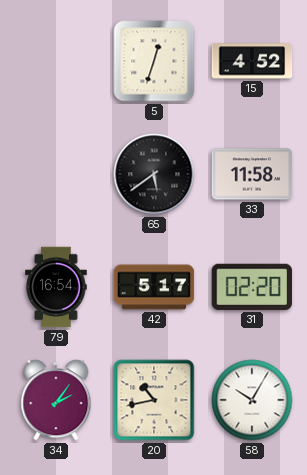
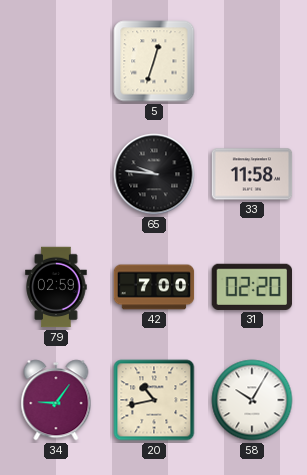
15: 4:52 -> none
65: 5:39 -> 9:46
79: 16:54 -> 02:59
42: 5:17 -> 7:00
34: 2:06 -> 9:06
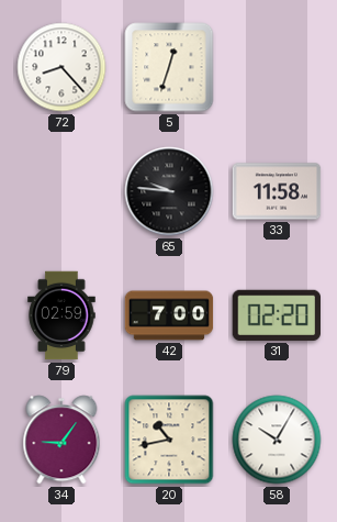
72: none -> 8:23
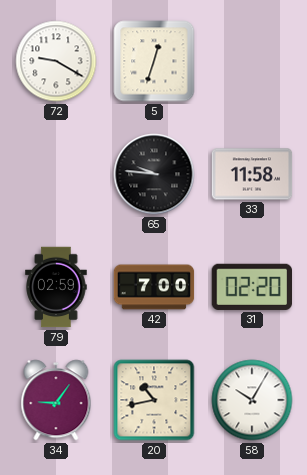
72: 8:23 -> 9:20
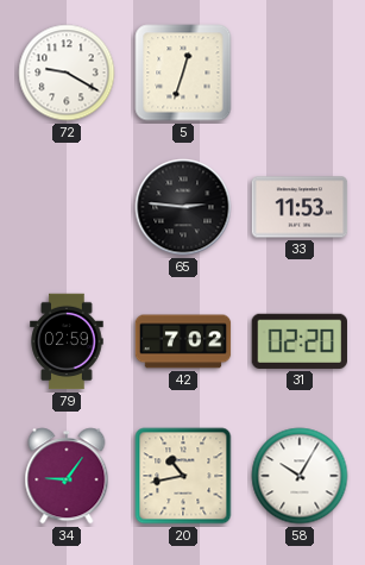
65: 9:46 -> 2:46
33: 11:58 -> 11:53
42: 7:00 -> 7:02
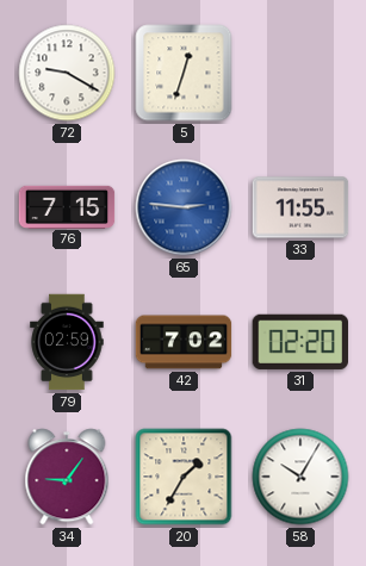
76: none -> 7:15
65 dial: black -> blue
33: 11:53 -> 11:55
20: 10:43 -> 1:35
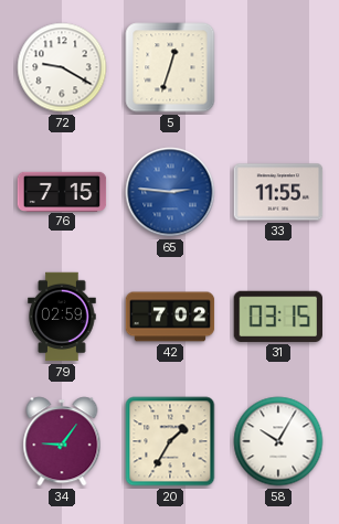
31: 02:20 -> 03:15
